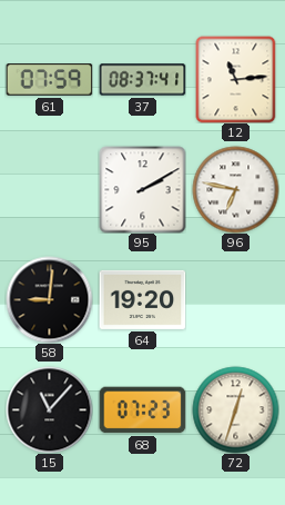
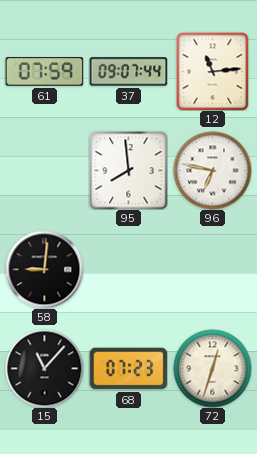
37: 08:37 -> 09:07
95: 2:10 -> 7:59
64: 19:20 -> none
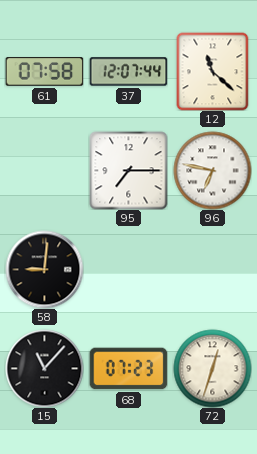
61: 07:59 -> 07:58
37: 09:07 -> 12:07
12: 11:14 -> 11:22
95: 7:59 -> 7:15
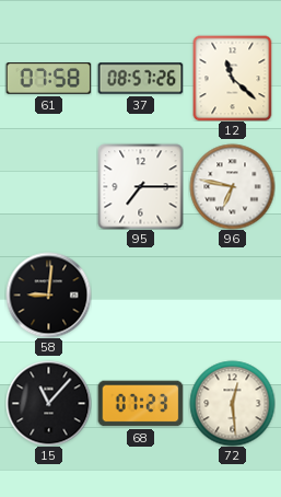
37: 12:07 -> 08:57
72: 12:33 -> 12:29
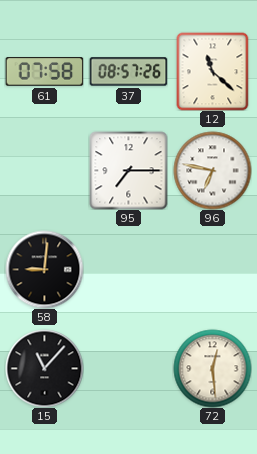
68: 07:23 -> none
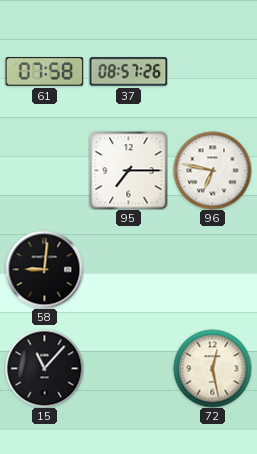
12: 11:22 -> none
72: 12:29 -> 12:28
